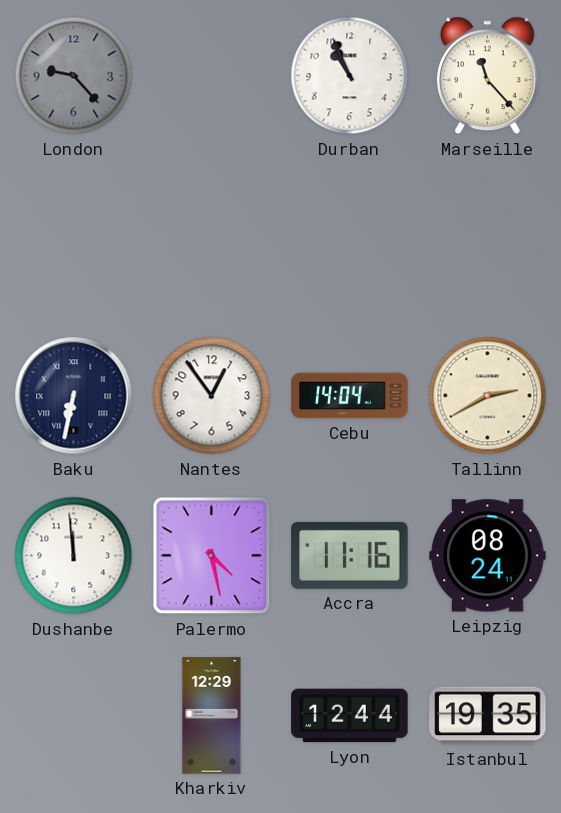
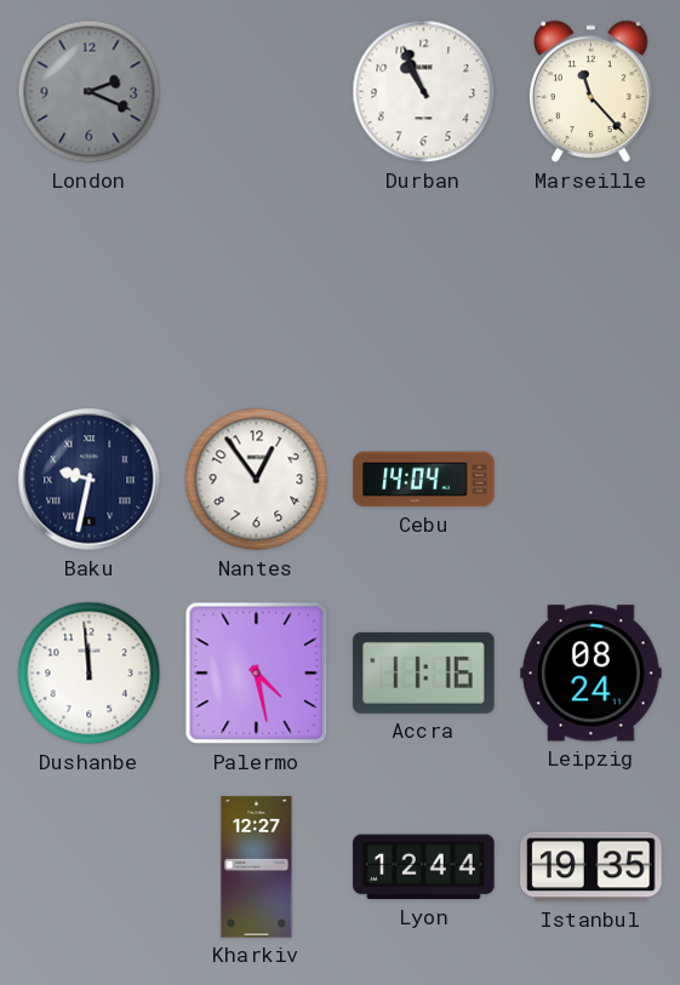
London: 9:23 -> 2:19
Baku: 6:32 -> 9:32
Tallinn: 2:40 -> none
Kharkiv: 12:29 -> 12:27
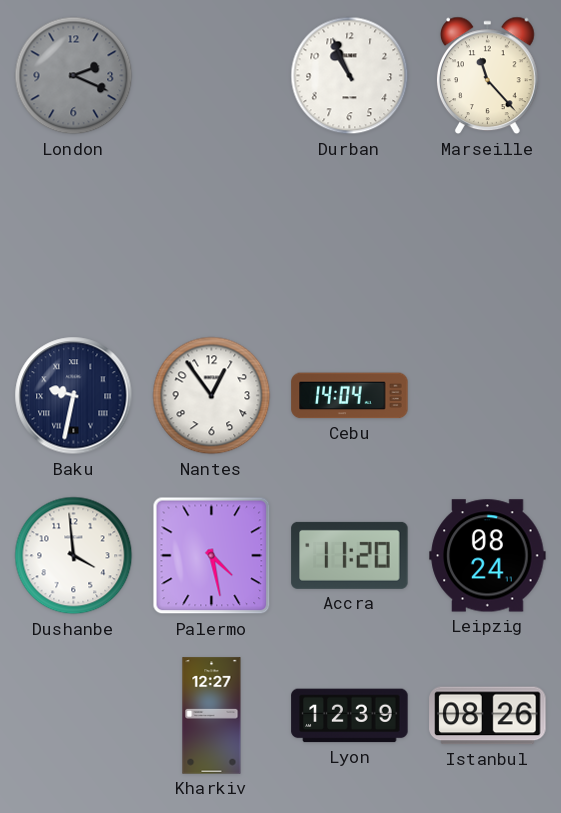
Dushanbe: 11:59 -> 3:59
Accra: 11:16 -> 11:20
Lyon: 12:44 -> 12:39
Istanbul: 19:35 -> 08:26
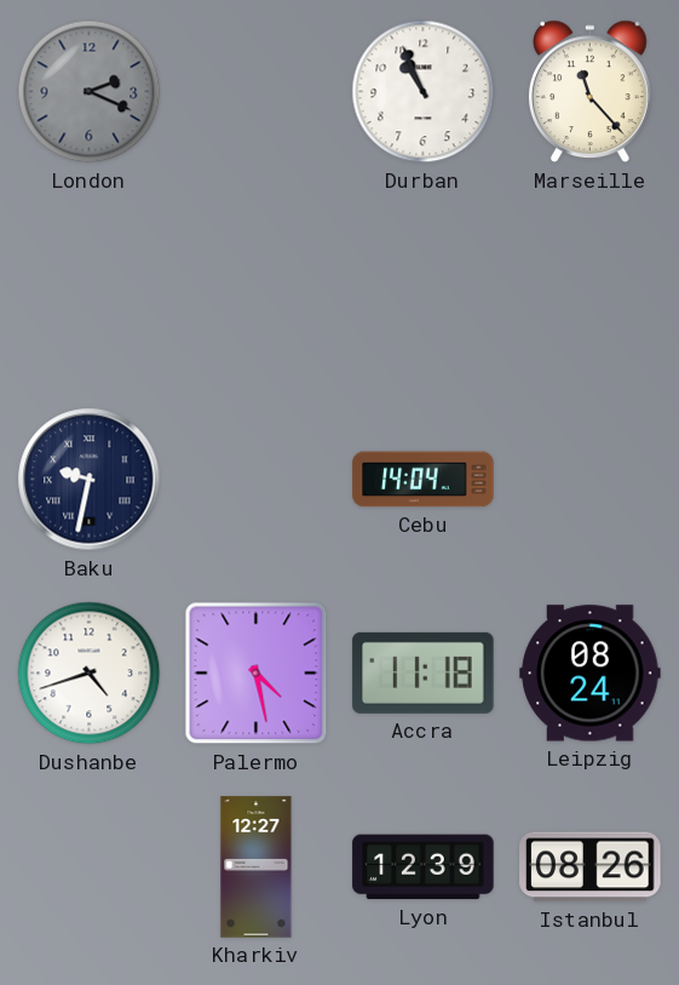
Nantes: 12:54 -> none
Dushanbe: 3:59 -> 4:42
Accra: 11:20 -> 11:18
